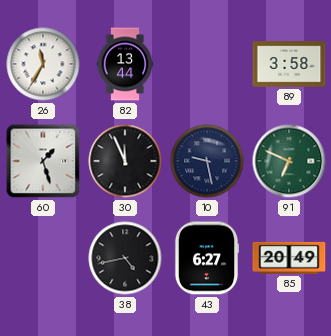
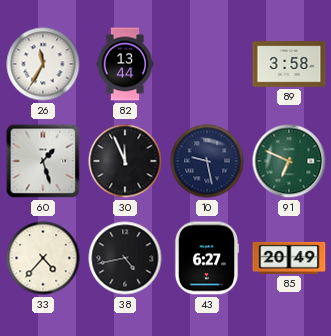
33: none -> 4:37
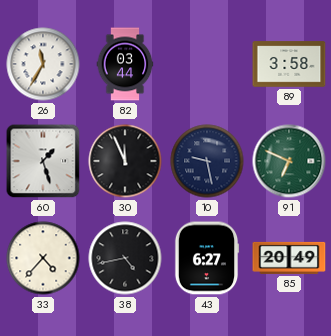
82: 13:44 -> 03:44
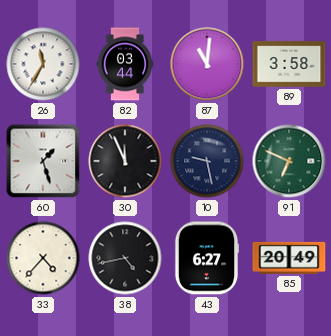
87: none -> 11:01
